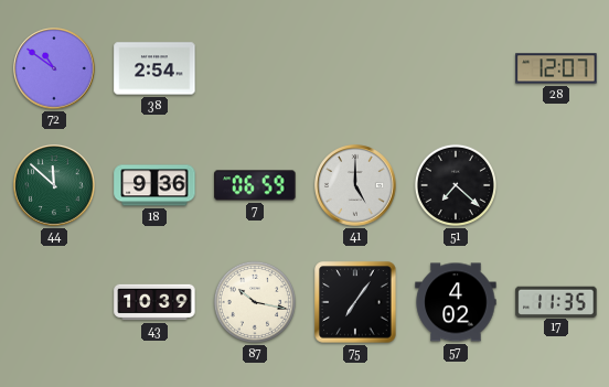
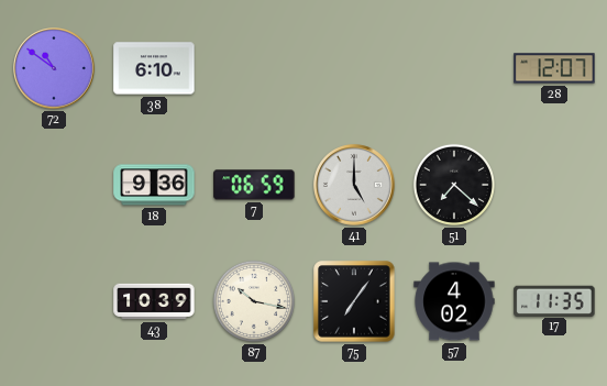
38: 2:54 -> 6:10
44: 11:52 -> none
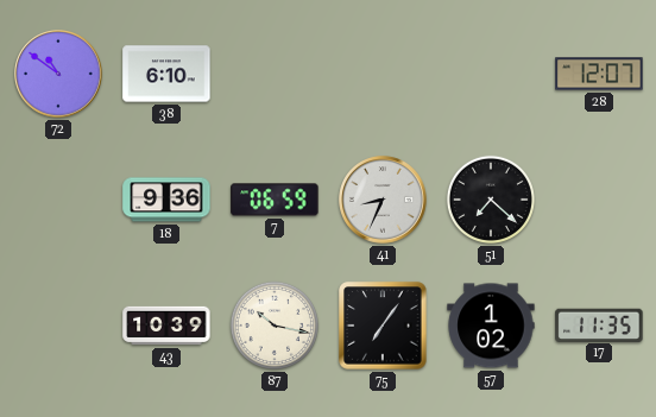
41: 5:00 -> 8:34
57: 4:02 -> 1:02
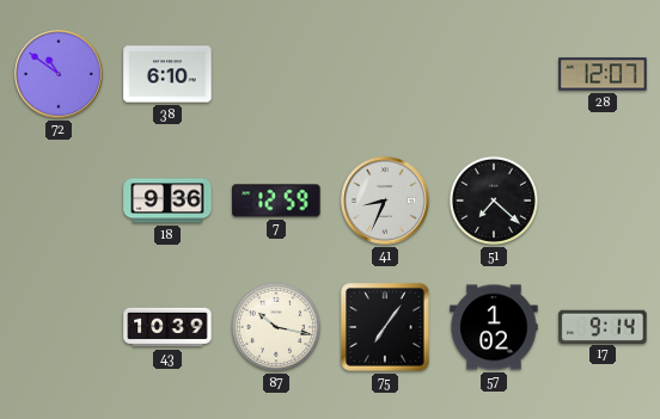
7: 06:59 -> 12:59
17: 11:35 -> 9:14
